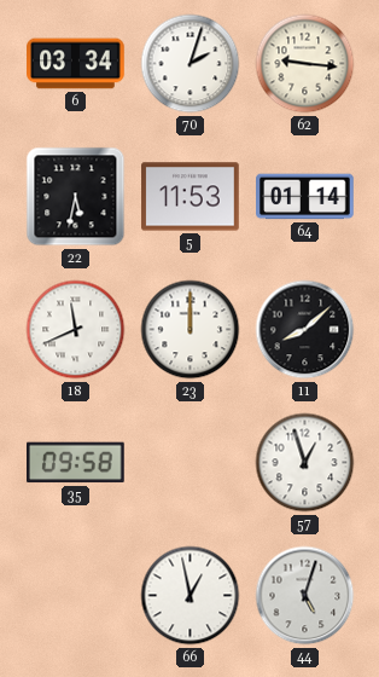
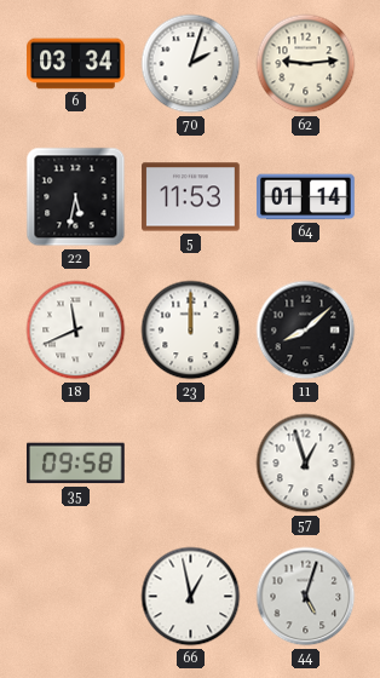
62: 9:16 -> 9:14
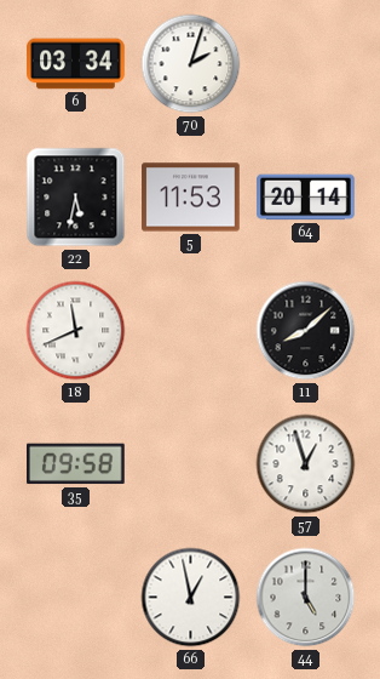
62: 9:14 -> none
64: 01:14 -> 20:14
23: 12:00 -> none
44: 5:03 -> 5:00
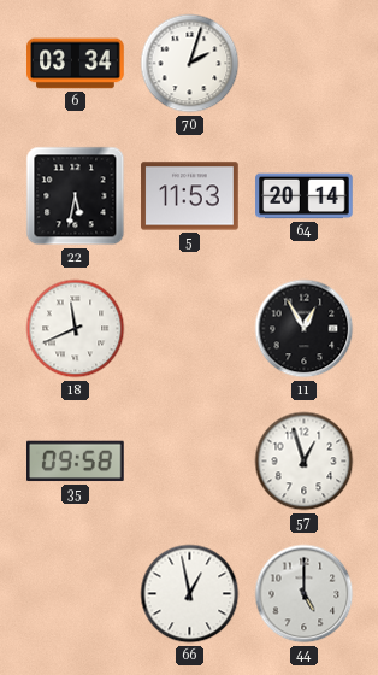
11: 8:08 -> 12:55
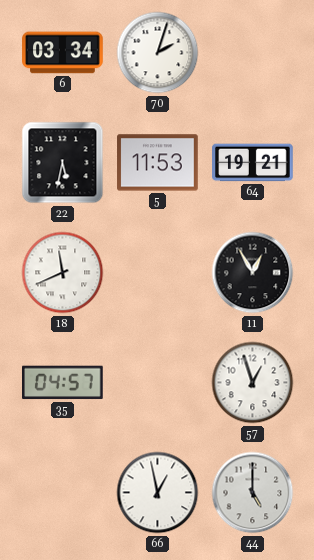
64: 20:14 -> 19:21
35: 09:58 -> 04:57
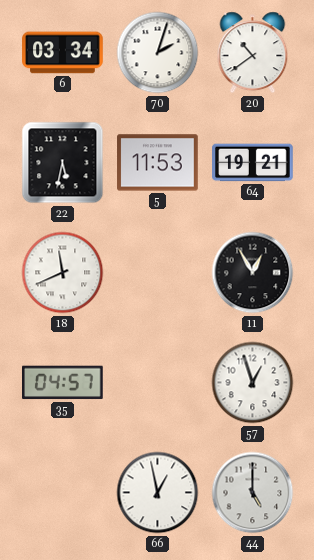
20: none -> 10:39
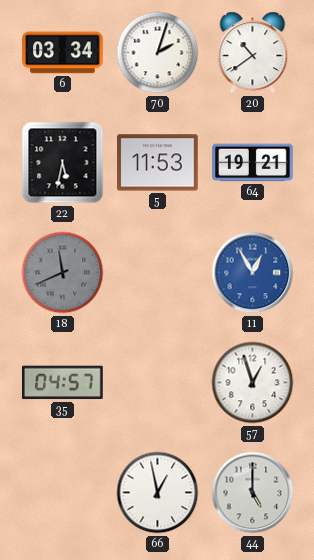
18 dial: white -> grey
11 dial: black -> blue
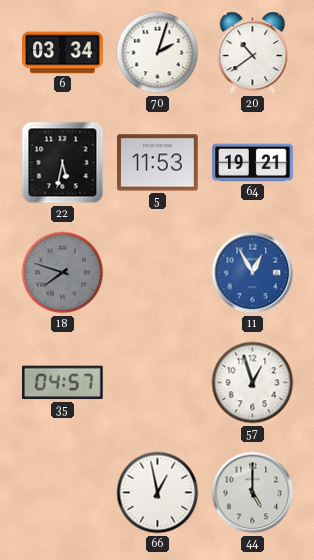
18: 11:41 -> 7:48
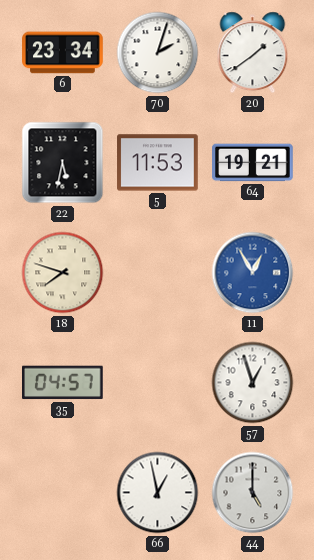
6: 03:34 -> 23:34
20: 10:39 -> 1:39
18 dial: grey -> cream
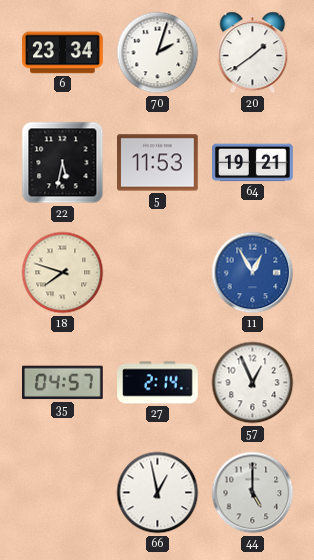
27: none -> 2:14
57: 12:57 -> 12:56
